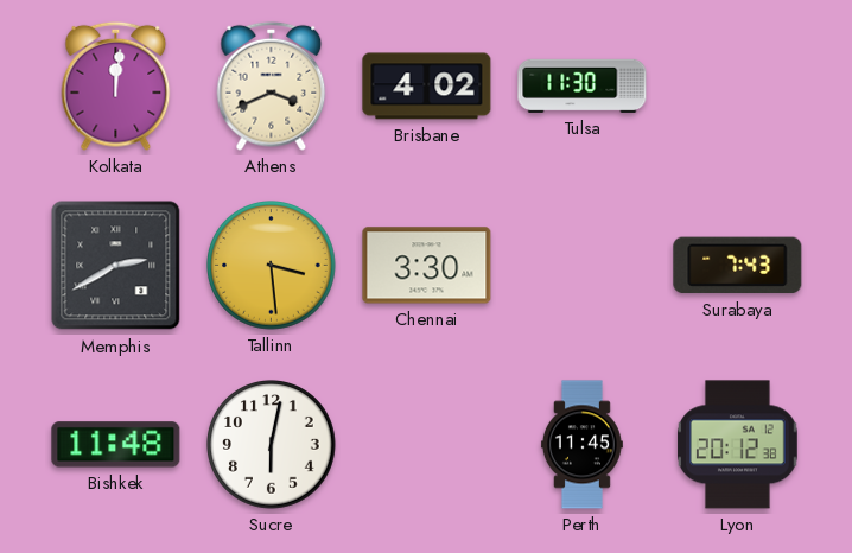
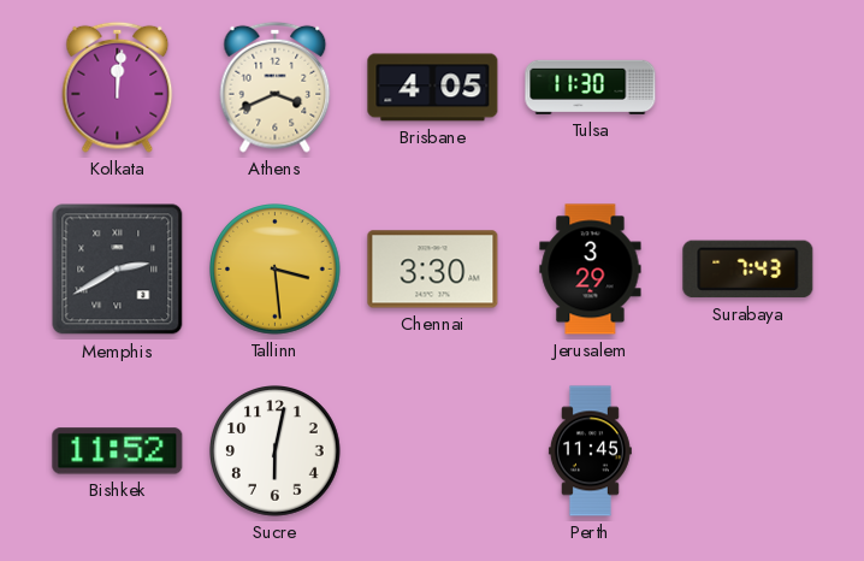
Brisbane: 4:02 -> 4:05
Jerusalem: none -> 3:29
Bishkek: 11:48 -> 11:52
Lyon: 20:12 -> none
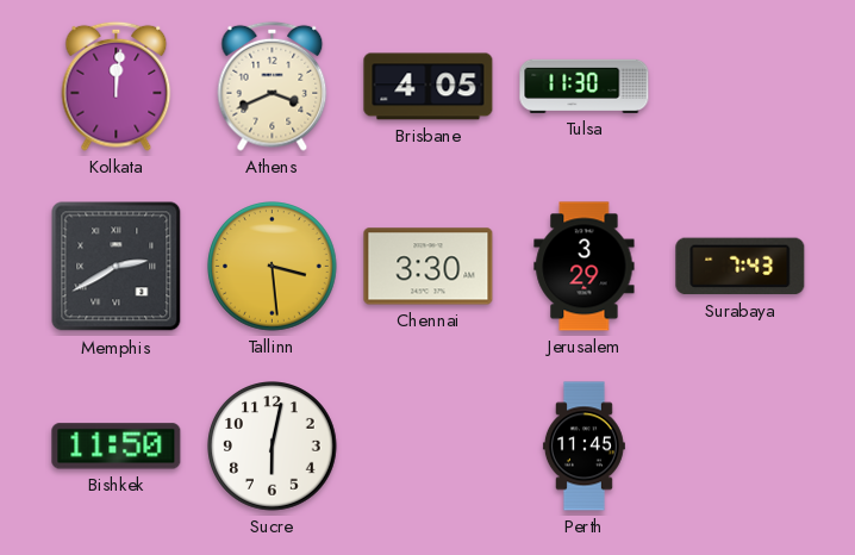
Bishkek: 11:52 -> 11:50
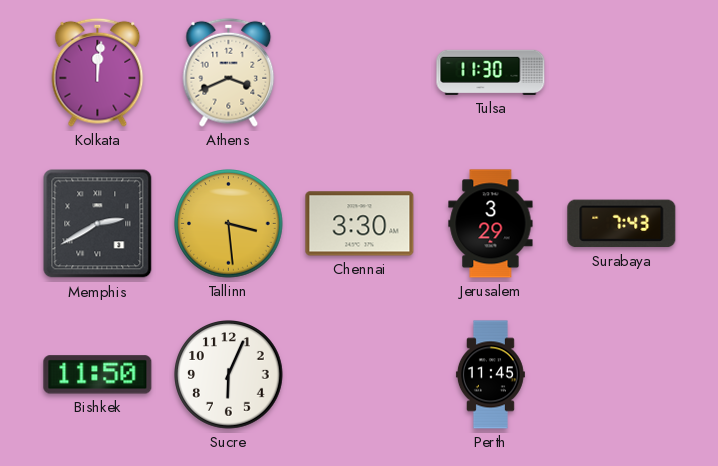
Brisbane: 4:05 -> none
Sucre: 6:02 -> 6:04
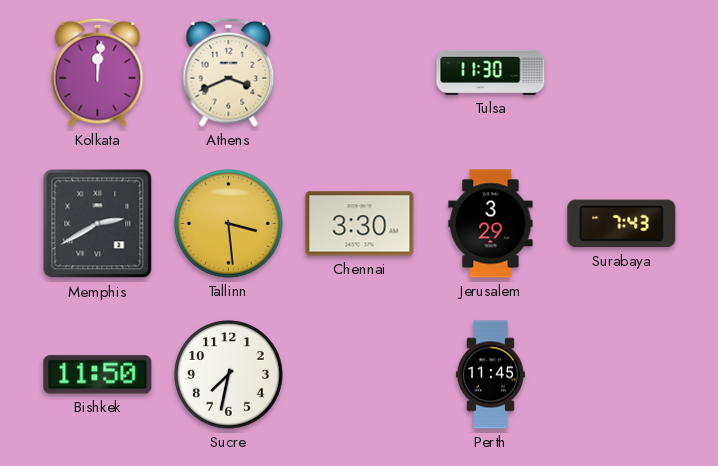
Sucre: 6:04 -> 7:32
